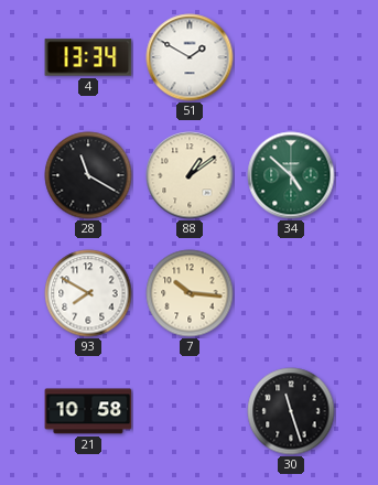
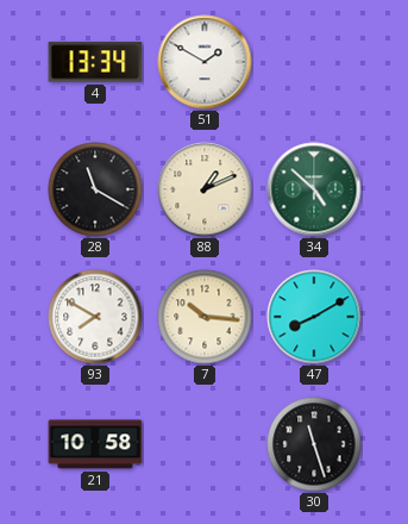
88: 1:09 -> 1:11
47: none -> 8:10
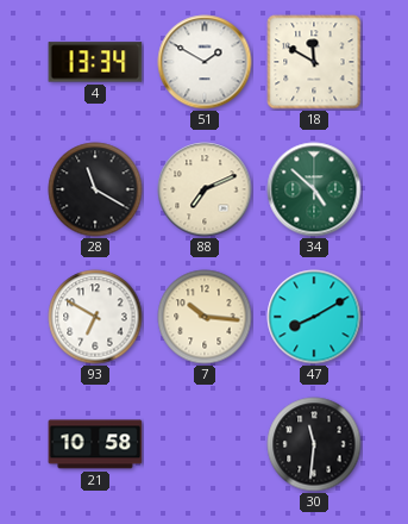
18: none -> 11:50
88: 1:11 -> 7:11
93: 7:50 -> 6:50
30: 11:27 -> 11:31
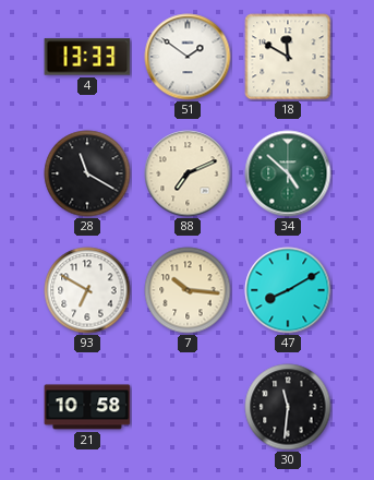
4: 13:34 -> 13:33
51: 1:50 -> 1:51
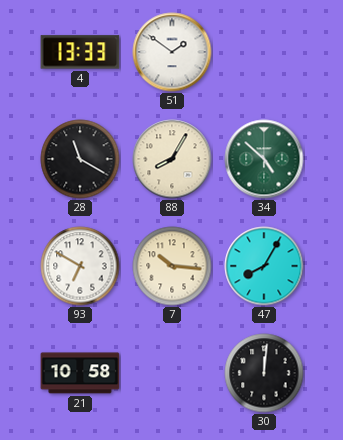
18: 11:50 -> none
88: 7:11 -> 8:05
47: 8:10 -> 8:05
30: 11:31 -> 12:01
